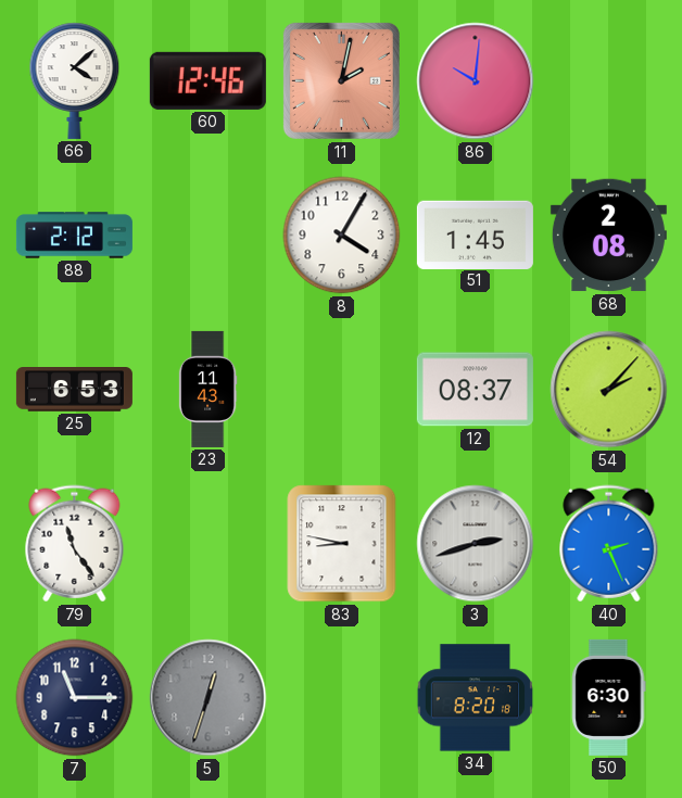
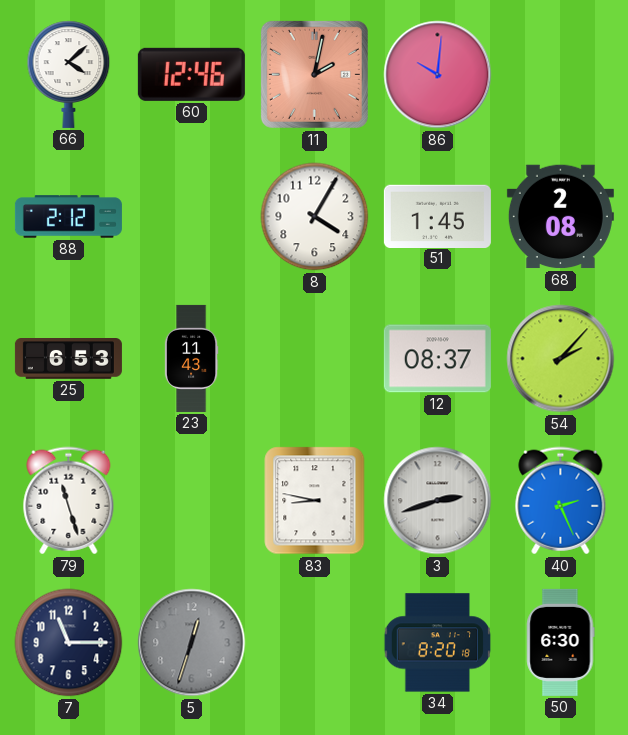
79: 11:24 -> 11:27
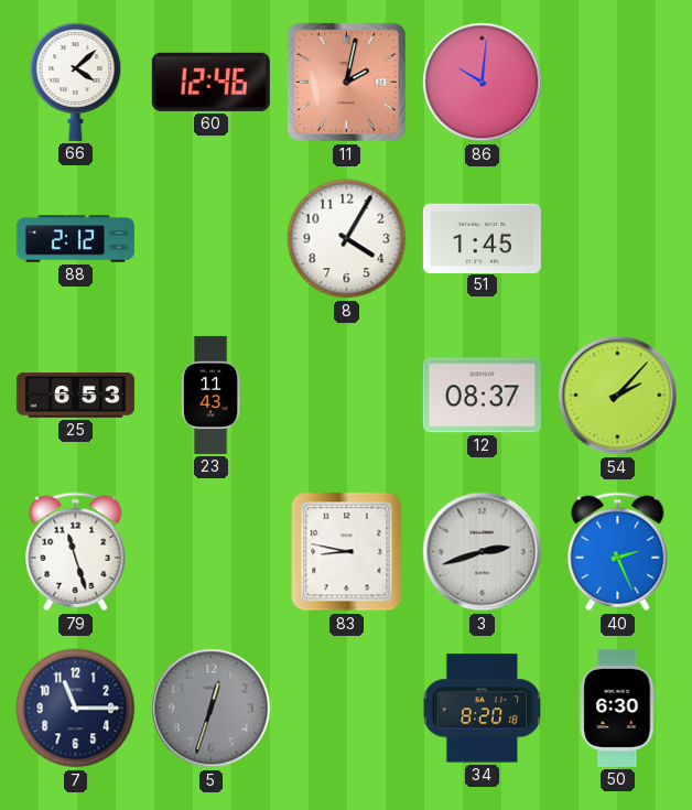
68: 2:08 -> none
